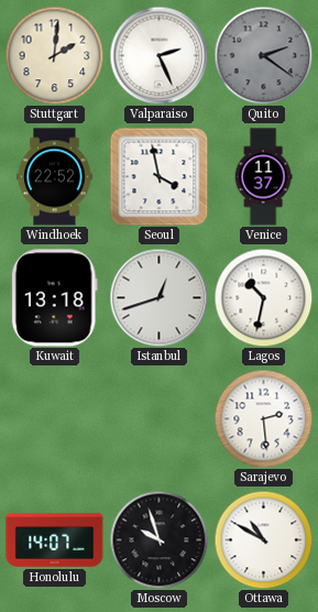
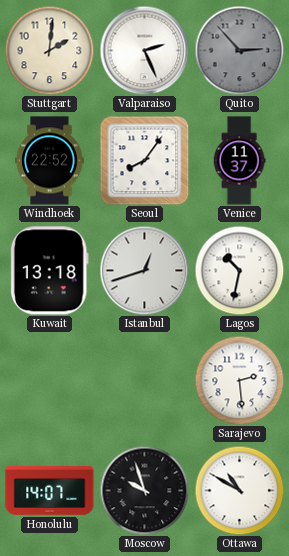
Quito: 2:21 -> 2:53
Seoul: 3:58 -> 8:06
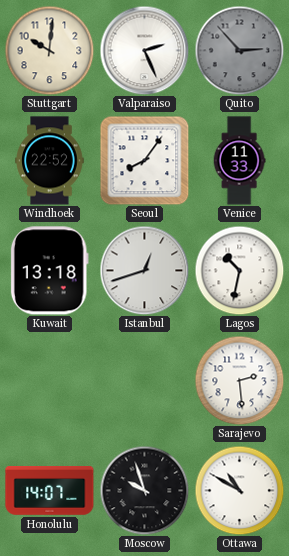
Stuttgart: 2:01 -> 10:01
Venice: 11:37 -> 11:33
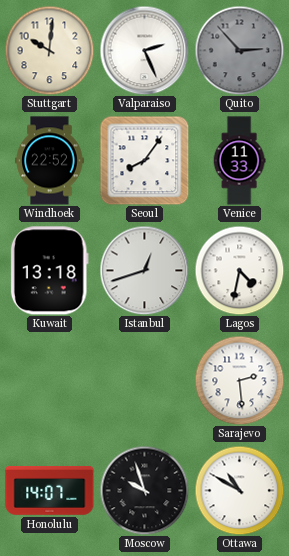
Lagos: 10:32 -> 4:32
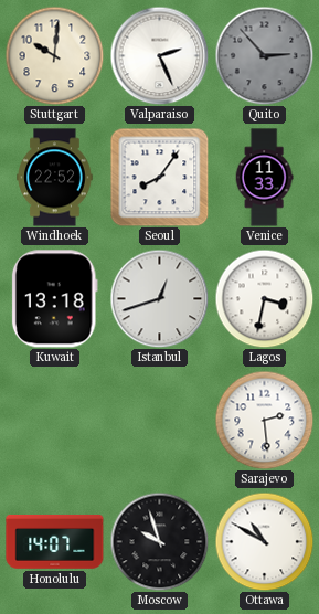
Lagos: 4:32 -> 3:32
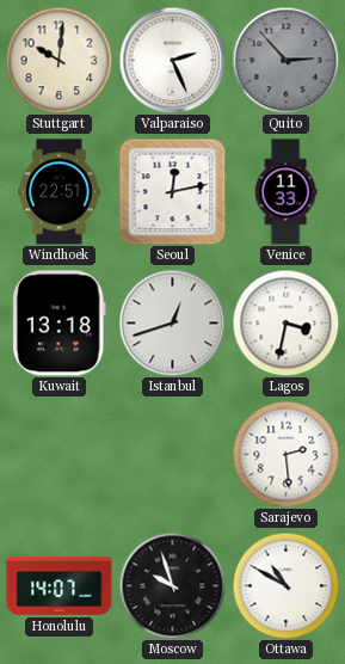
Windhoek: 22:52 -> 22:51
Seoul: 8:06 -> 12:13
